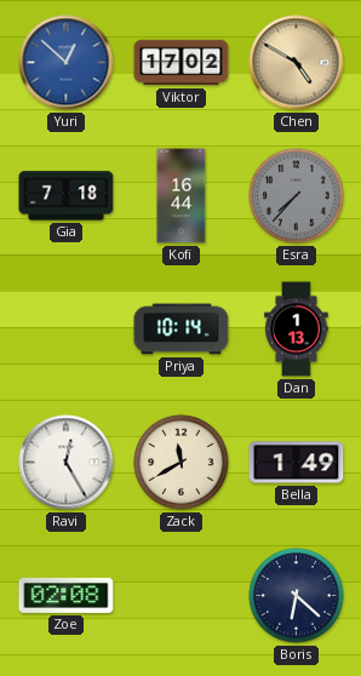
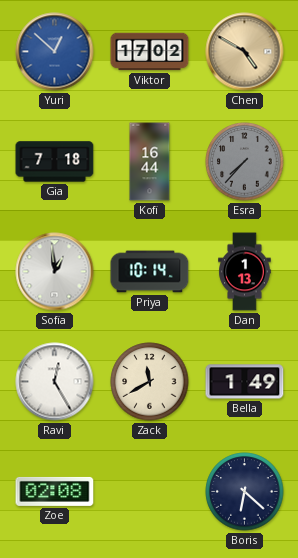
Sofia: none -> 12:59
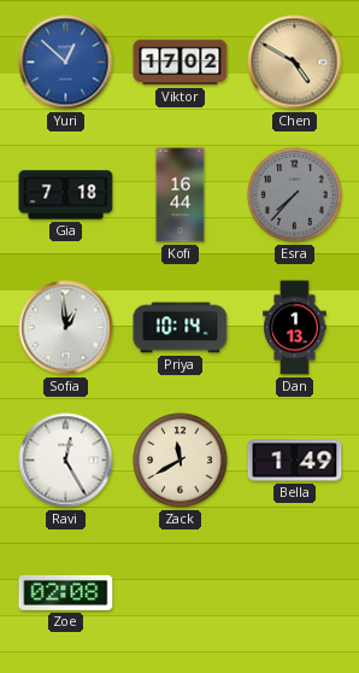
Boris: 6:22 -> none
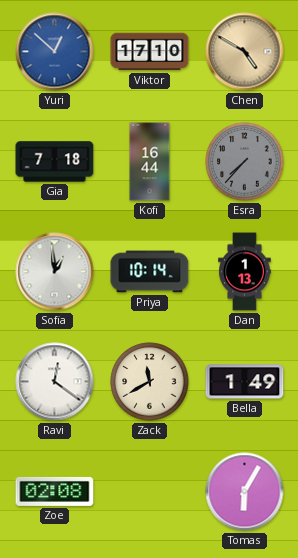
Viktor: 17:02 -> 17:10
Ravi: 12:25 -> 12:21
Tomas: none -> 6:05
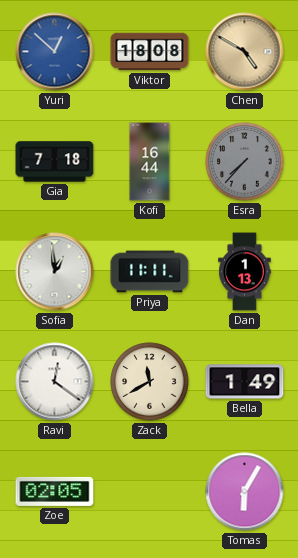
Viktor: 17:10 -> 18:08
Priya: 10:14 -> 11:11
Zoe: 02:08 -> 02:05
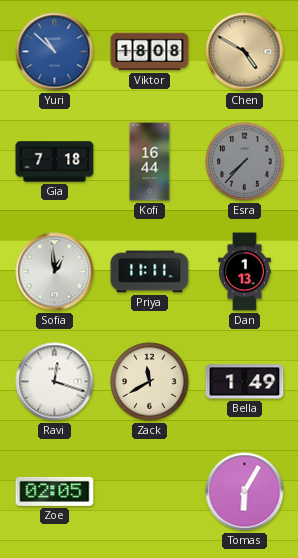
Yuri: 12:52 -> 10:52
Ravi: 12:21 -> 12:18
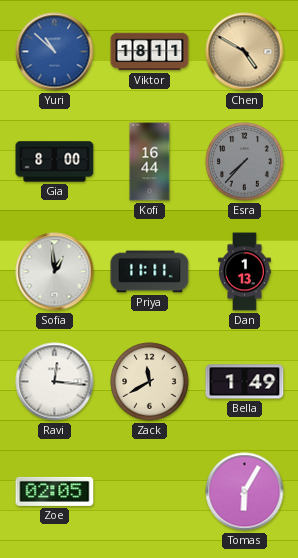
Viktor: 18:08 -> 18:11
Gia: 7:18 -> 8:00
Ravi: 12:18 -> 12:16
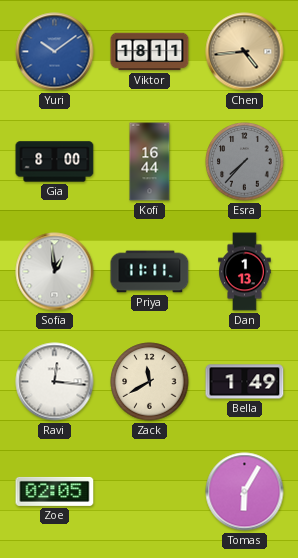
Yuri: 10:52 -> 10:09
Chen: 4:50 -> 4:44
